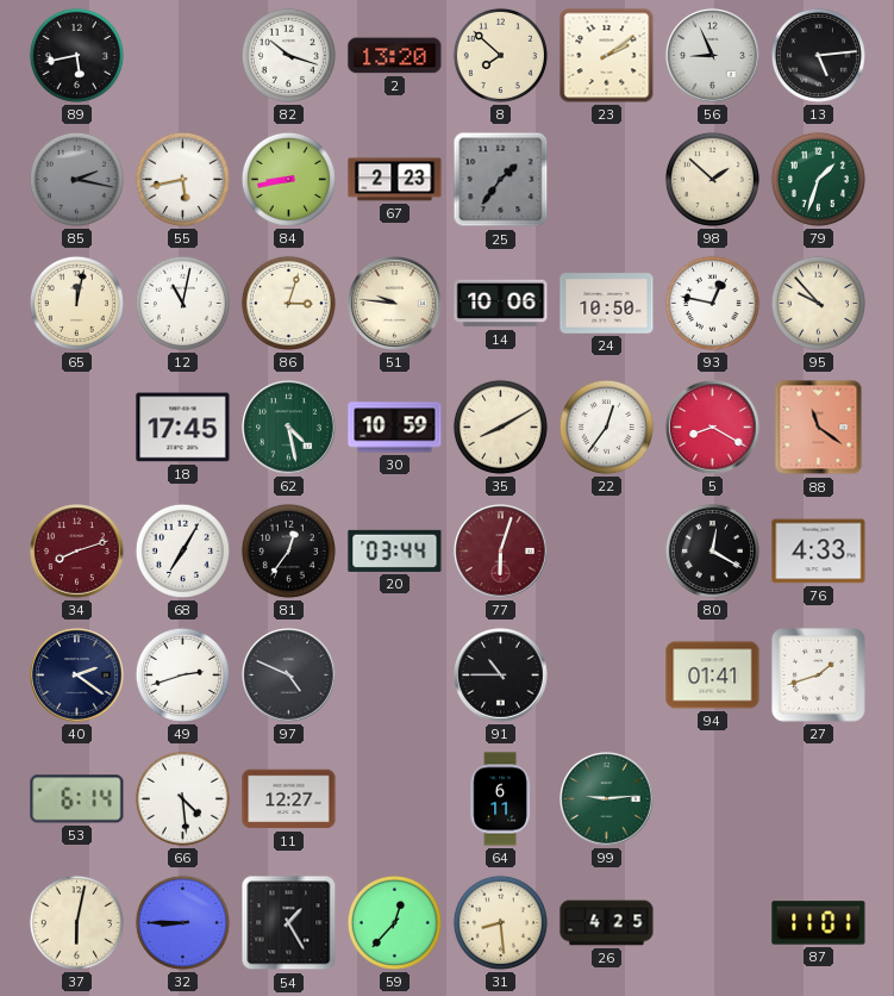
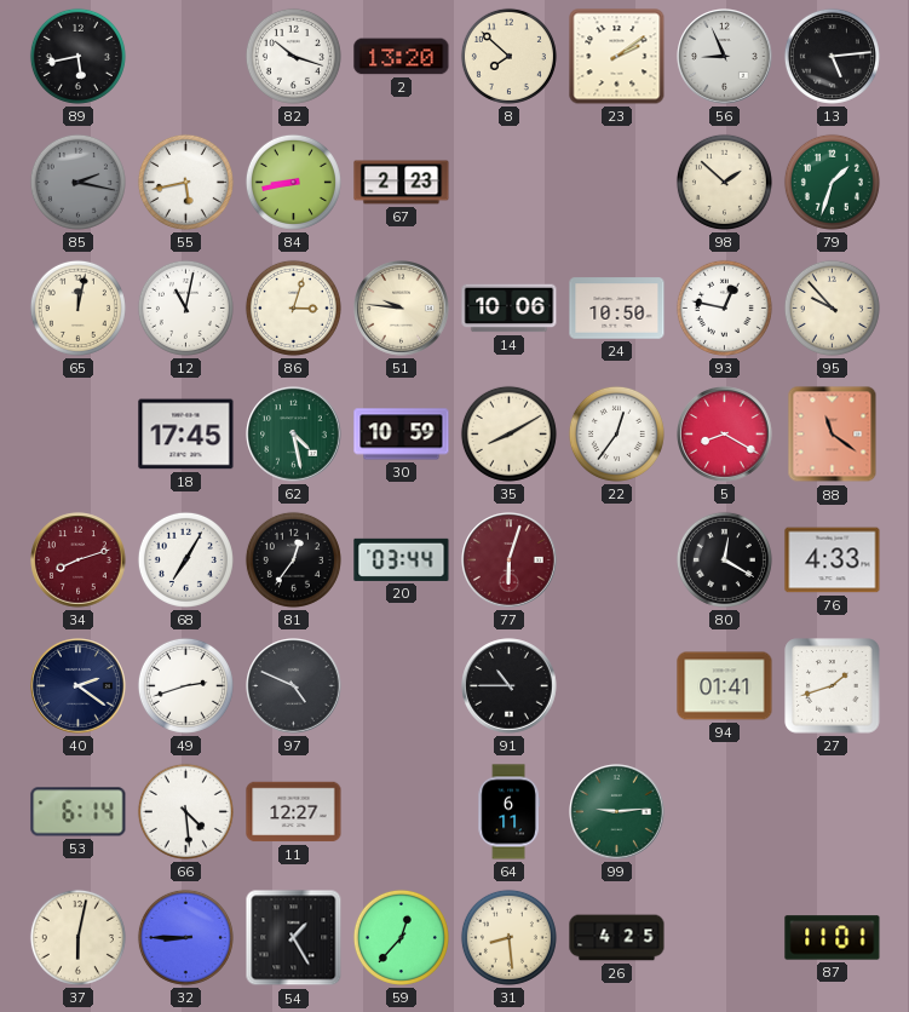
25: 1:36 -> none
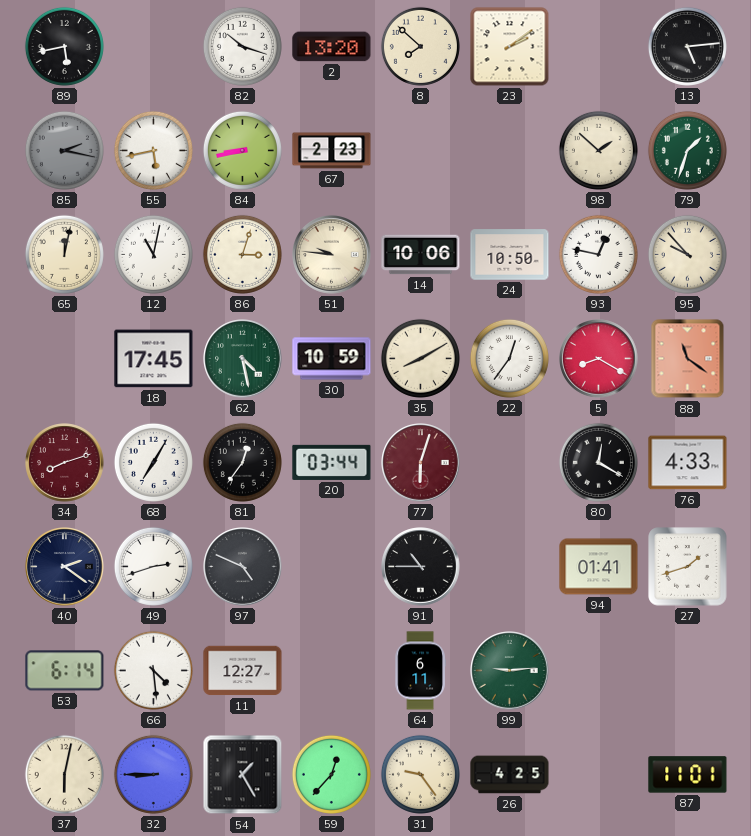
56: 8:56 -> none
31: 8:29 -> 9:24
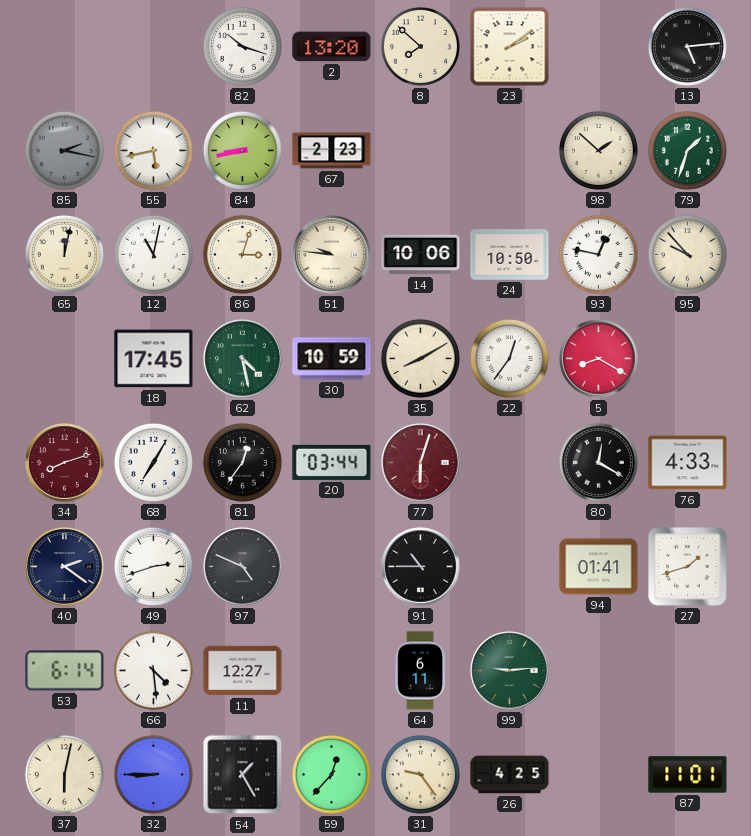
89: 5:43 -> none
88: 11:21 -> none
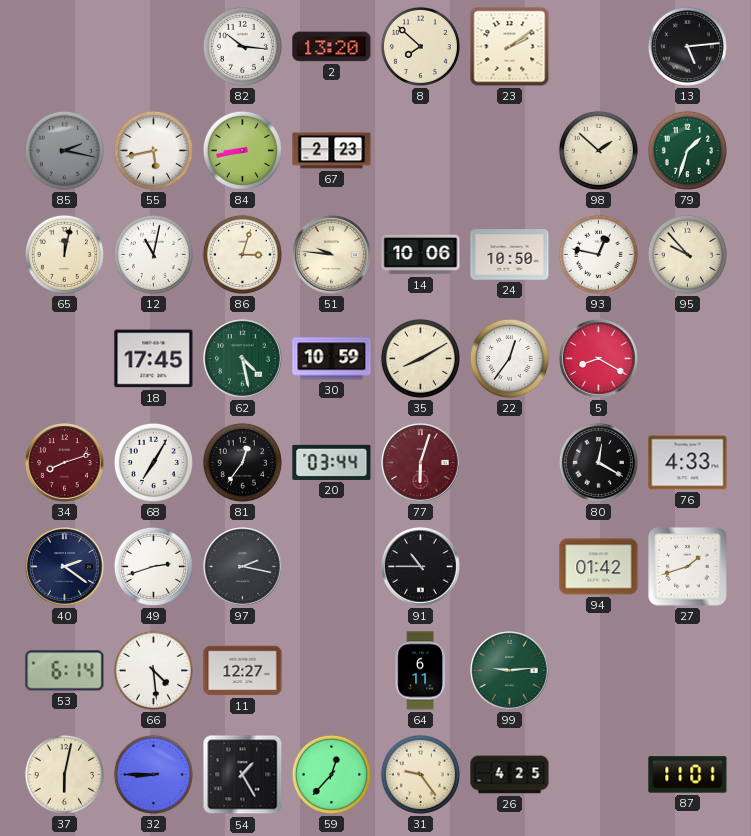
82: 10:18 -> 10:16
97: 4:49 -> 2:17
94: 01:41 -> 01:42
